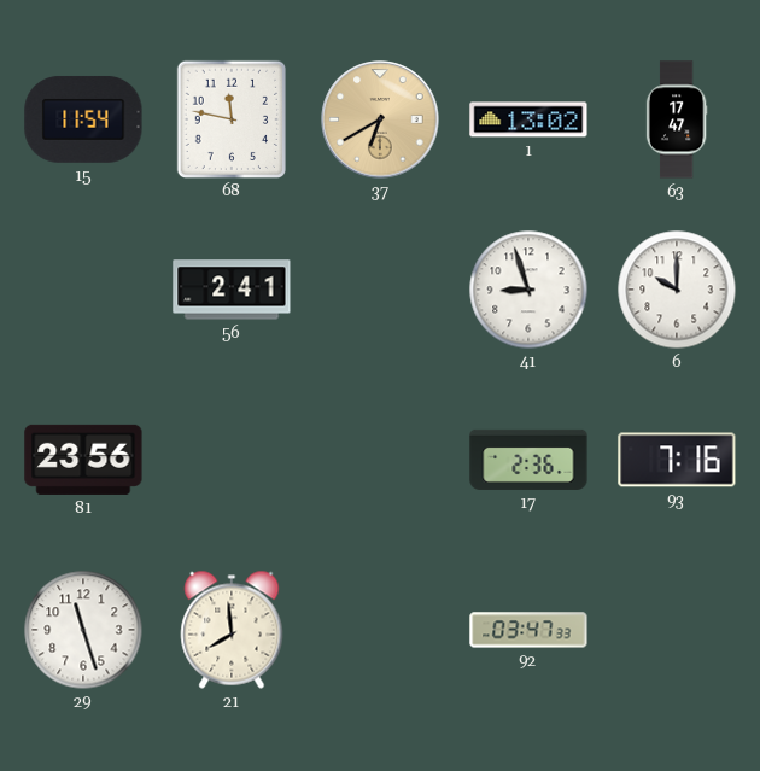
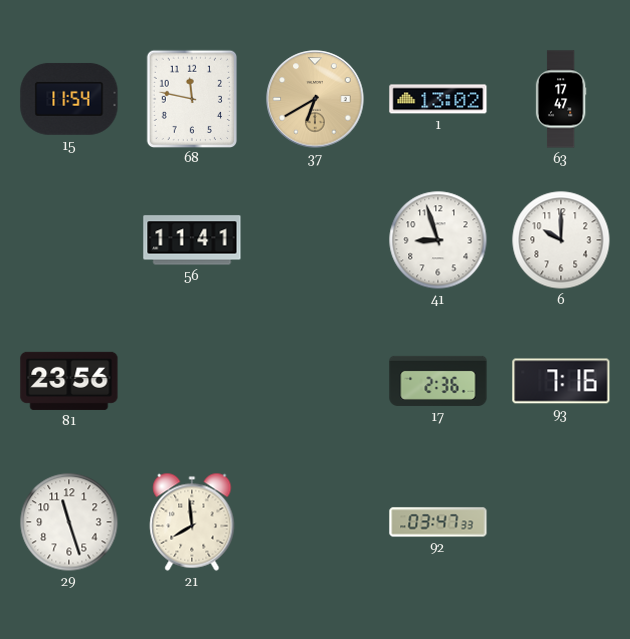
56: 2:41 -> 11:41
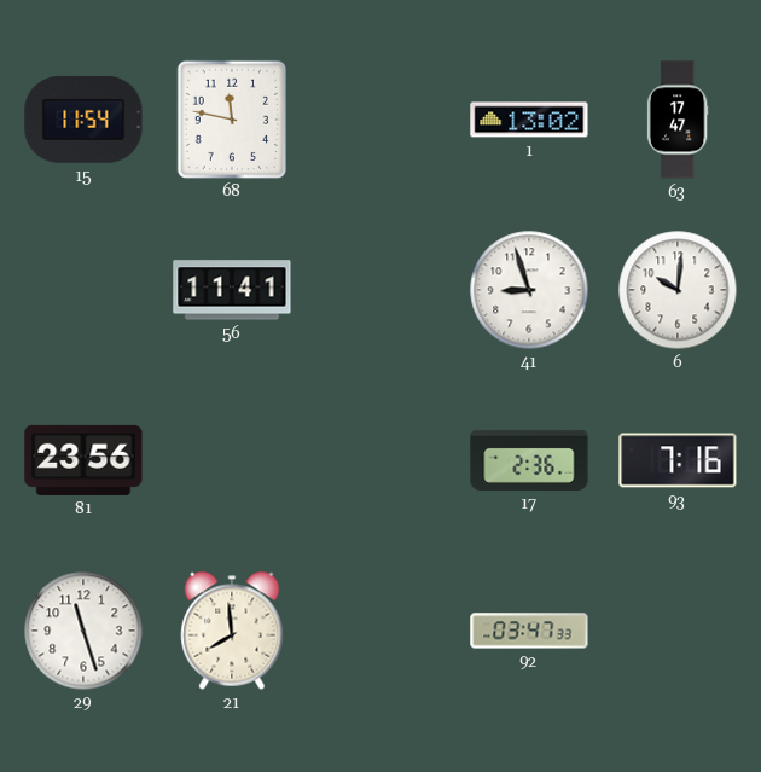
37: 6:40 -> none
6: 10:00 -> 10:01
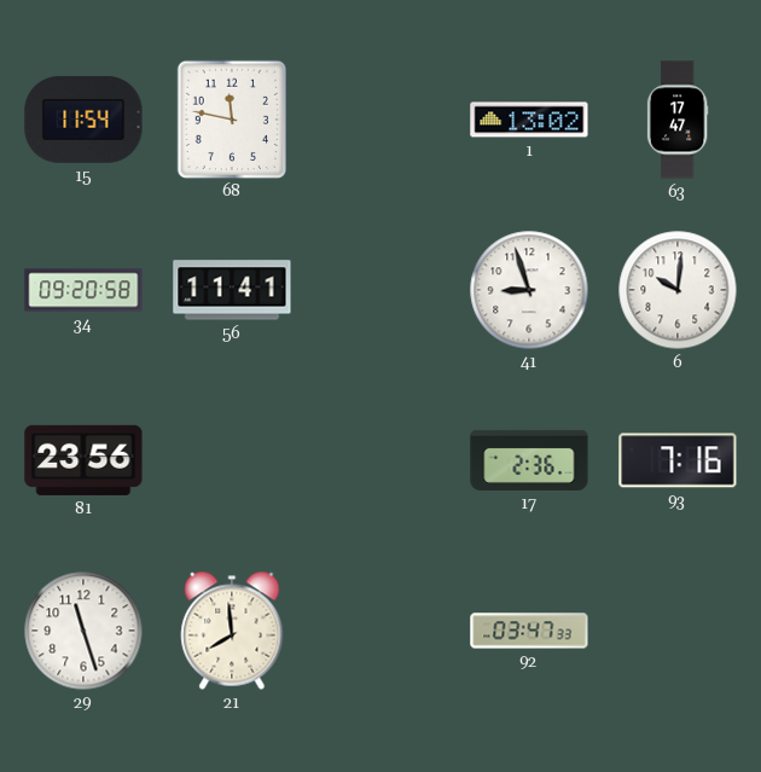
34: none -> 09:20
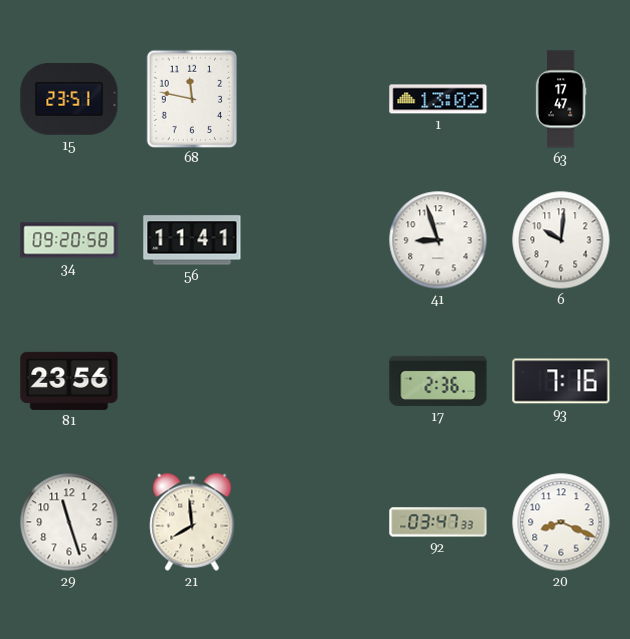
15: 11:54 -> 23:51
20: none -> 8:19
